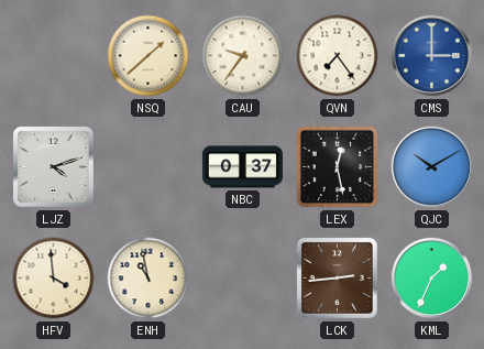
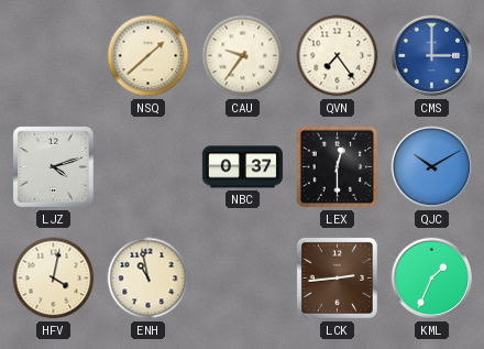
LEX: 12:28 -> 12:30
HFV: 3:59 -> 4:02
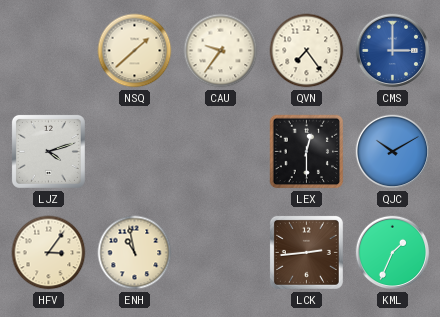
NBC: 0:37 -> none
HFV: 4:02 -> 3:06
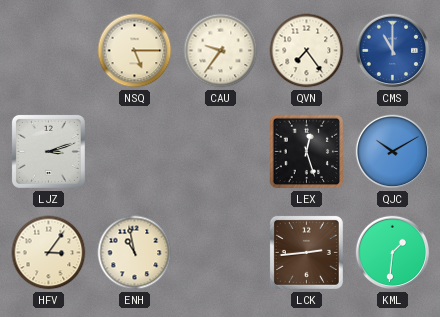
NSQ: 1:38 -> 5:15
CMS: 3:00 -> 11:00
LJZ: 4:12 -> 3:12
LEX: 12:30 -> 12:27
KML: 1:34 -> 1:31
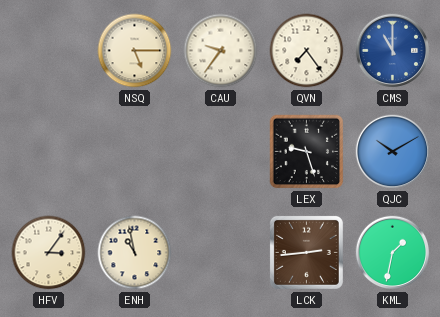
LJZ: 3:12 -> none
LEX: 12:27 -> 9:27
KML: 1:31 -> 1:32
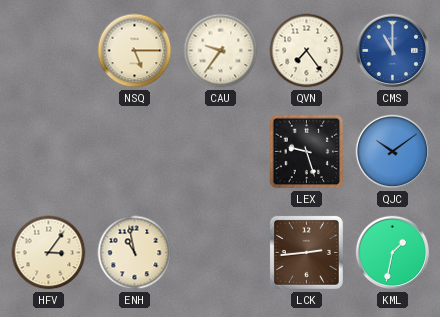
QJC: 10:10 -> 10:09
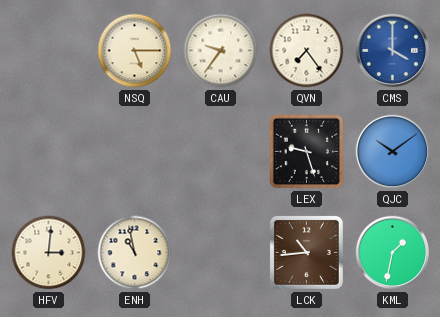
CMS: 11:00 -> 4:00
HFV: 3:06 -> 3:01
LCK: 2:44 -> 10:44
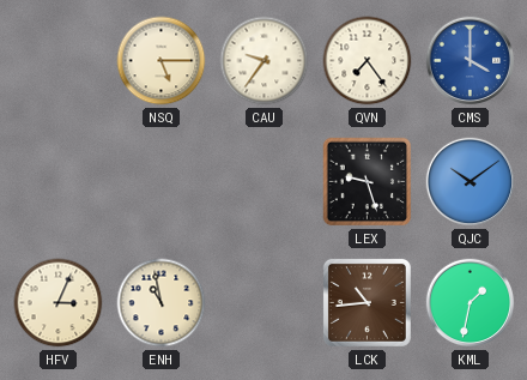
HFV: 3:01 -> 3:04
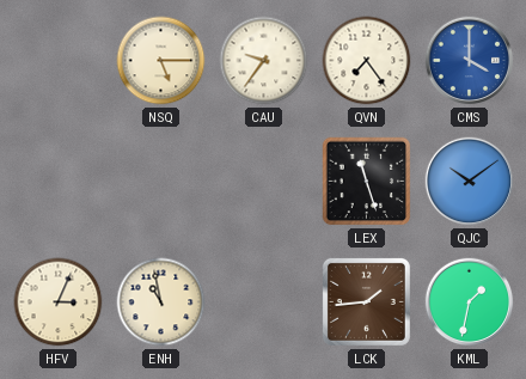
LEX: 9:27 -> 11:27
LCK: 10:44 -> 1:44
